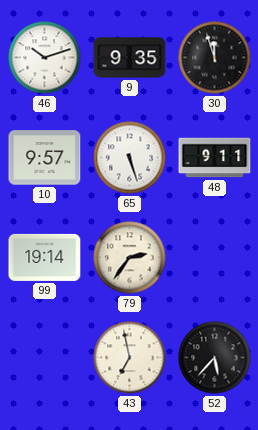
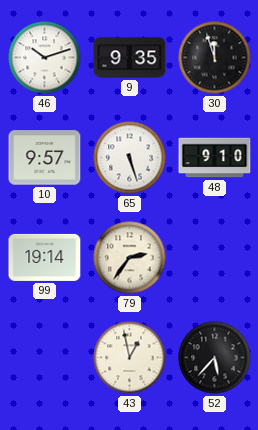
48: 9:11 -> 9:10
43: 6:58 -> 12:58
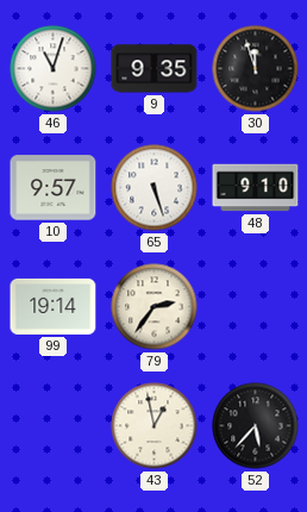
46: 10:12 -> 11:03
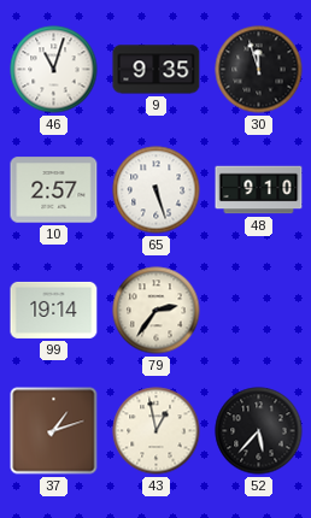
10: 9:57 -> 2:57
37: none -> 1:12
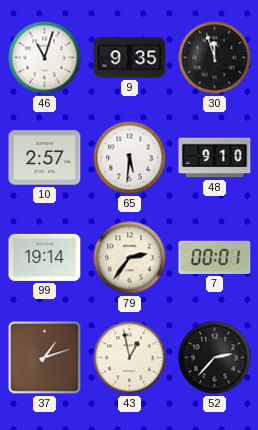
65: 5:27 -> 5:31
7: none -> 00:01
52: 5:37 -> 2:37
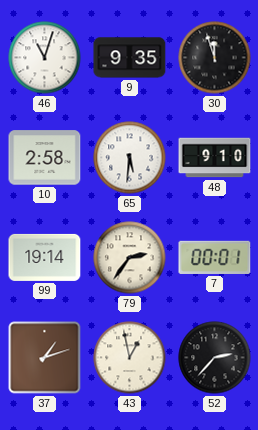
10: 2:57 -> 2:58
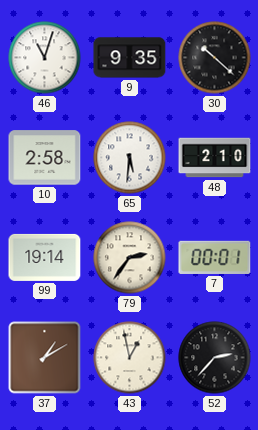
30: 11:57 -> 10:22
48: 9:10 -> 2:10
37: 1:12 -> 1:10
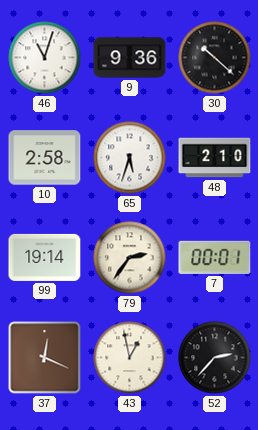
9: 9:35 -> 9:36
65: 5:31 -> 5:33
37: 1:10 -> 12:19
